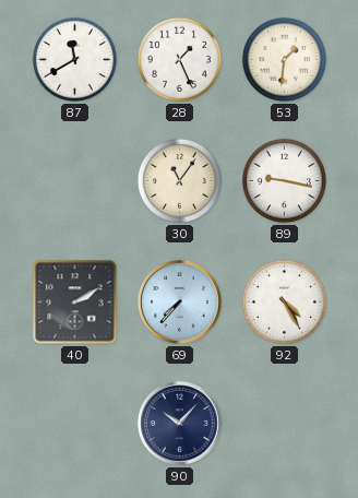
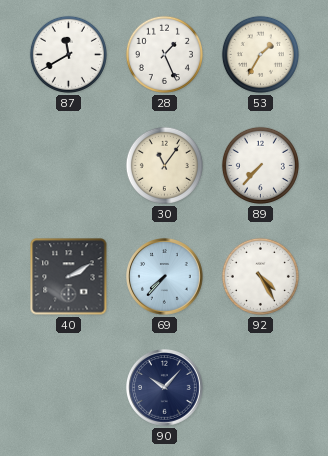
53: 1:31 -> 1:35
89: 9:17 -> 7:37
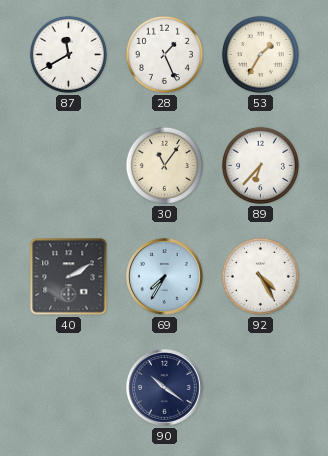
89: 7:37 -> 6:37
69: 7:37 -> 7:35
90: 10:07 -> 10:21
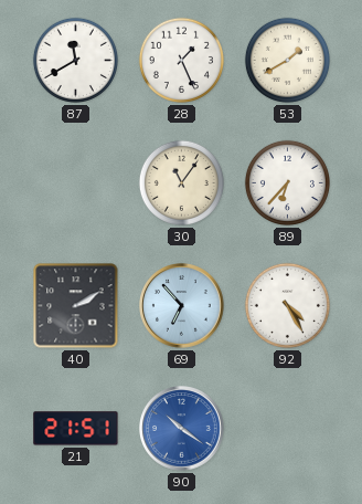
53: 1:35 -> 1:40
69: 7:35 -> 6:53
21: none -> 21:51
90 dial: navy -> blue
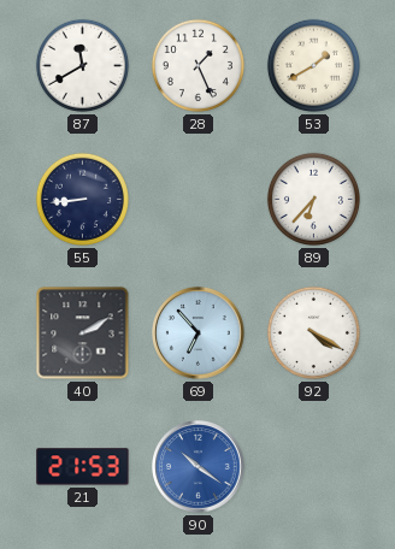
55: none -> 8:44
30: 11:06 -> none
92: 4:25 -> 4:20
21: 21:51 -> 21:53
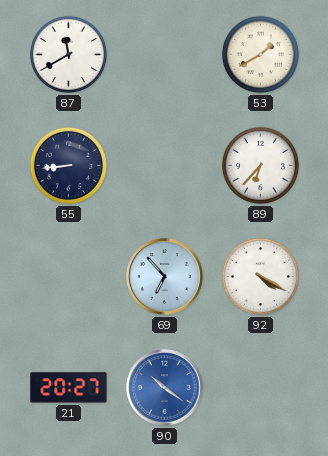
28: 1:26 -> none
40: 2:10 -> none
21: 21:53 -> 20:27
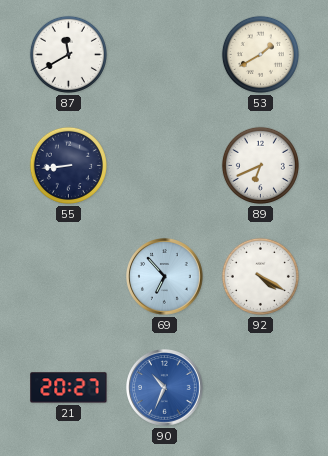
89: 6:37 -> 6:41
90: 10:21 -> 10:34
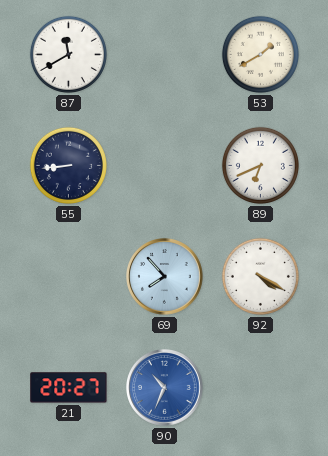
69: 6:53 -> 7:53
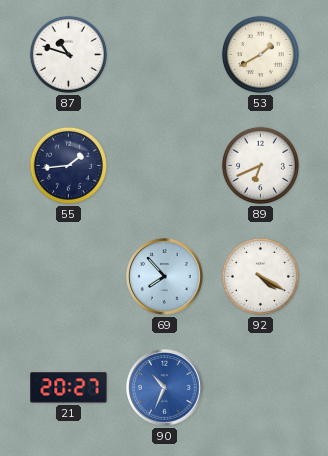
87: 11:40 -> 10:48
55: 8:44 -> 1:44
